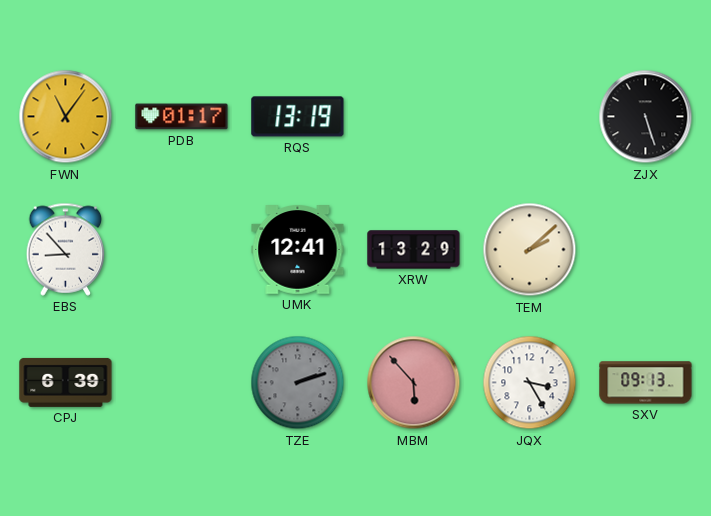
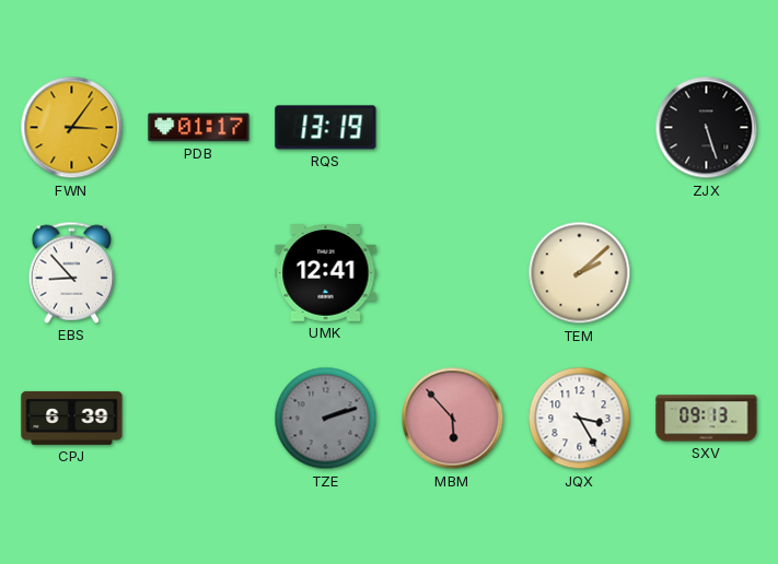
FWN: 11:06 -> 3:06
XRW: 13:29 -> none
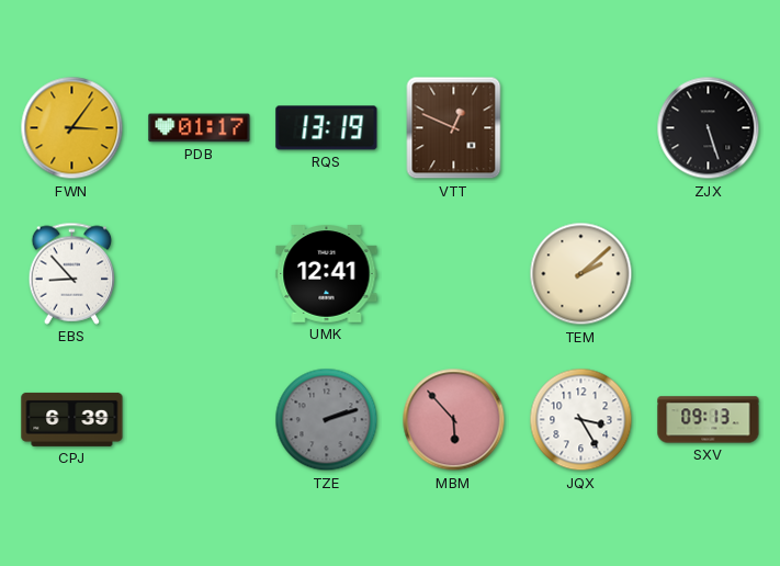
VTT: none -> 12:49
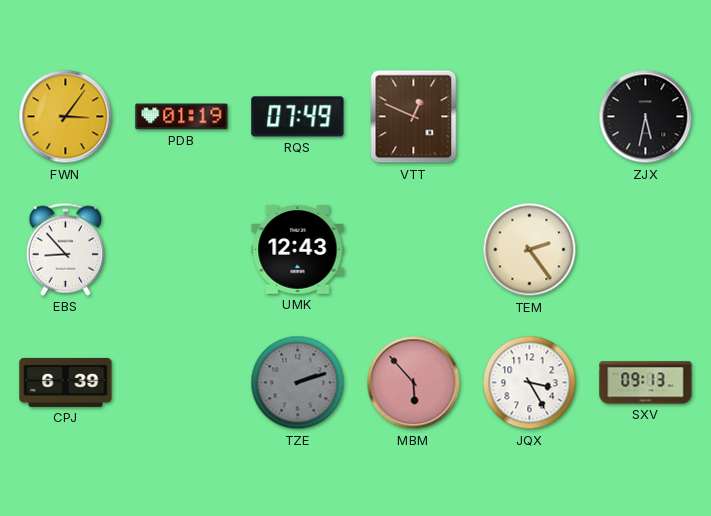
PDB: 01:17 -> 01:19
RQS: 13:19 -> 07:49
ZJX: 5:27 -> 5:32
UMK: 12:41 -> 12:43
TEM: 2:08 -> 2:24
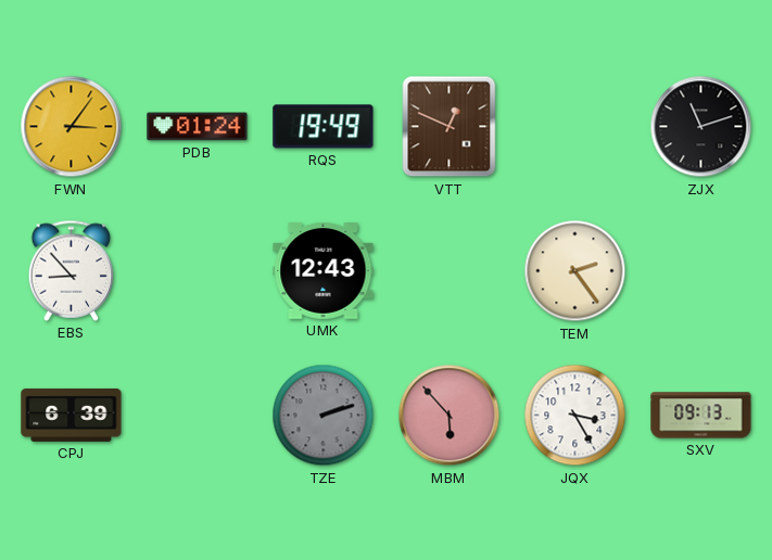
PDB: 01:19 -> 01:24
RQS: 07:49 -> 19:49
ZJX: 5:32 -> 11:12
